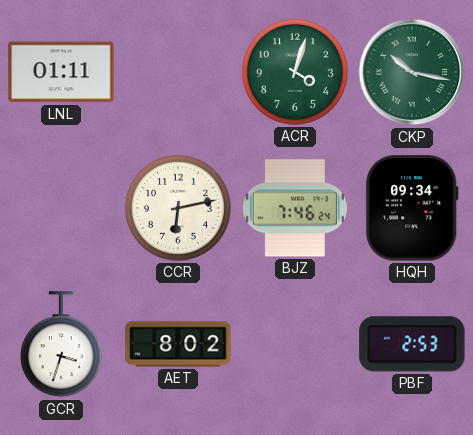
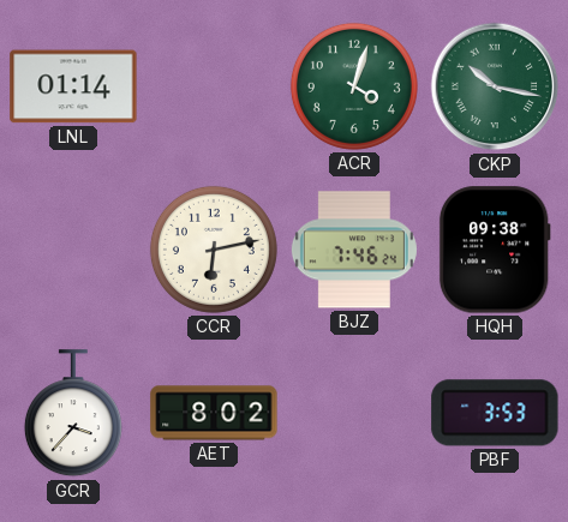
LNL: 01:11 -> 01:14
HQH: 09:34 -> 09:38
GCR: 3:33 -> 3:37
PBF: 2:53 -> 3:53
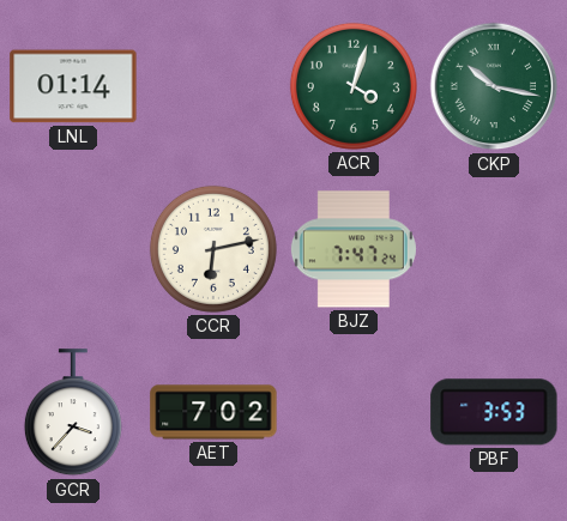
BJZ: 7:46 -> 7:47
HQH: 09:38 -> none
AET: 8:02 -> 7:02
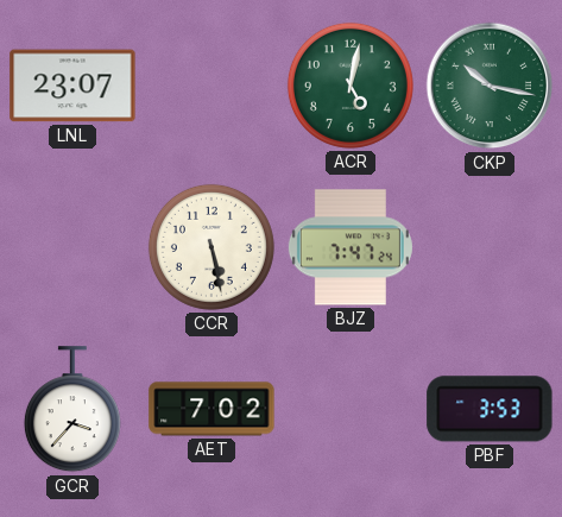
LNL: 01:14 -> 23:07
ACR: 4:03 -> 5:02
CCR: 6:13 -> 5:28
